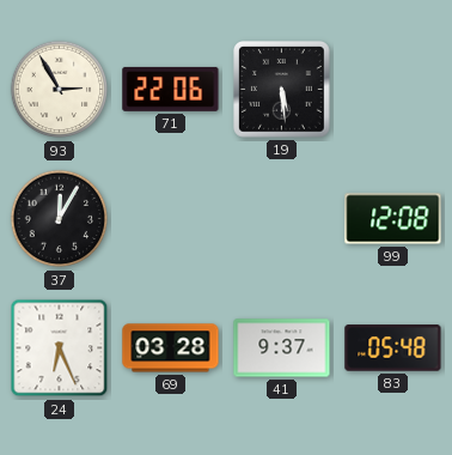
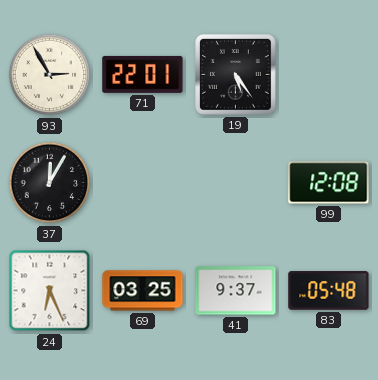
71: 22:06 -> 22:01
19: 5:29 -> 5:24
69: 03:28 -> 03:25
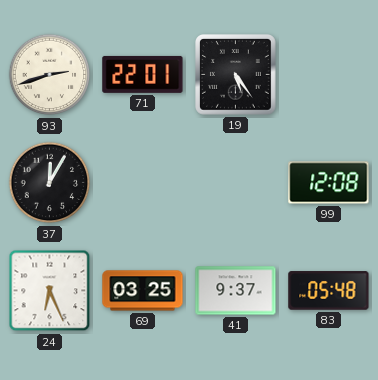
93: 2:55 -> 2:42
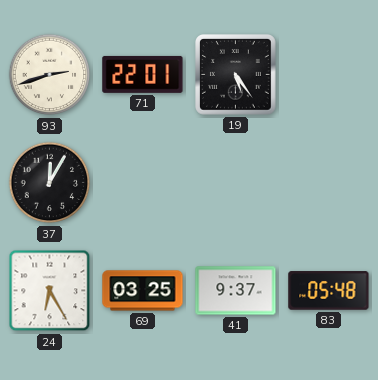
99: 12:08 -> none
24: 6:26 -> 6:25
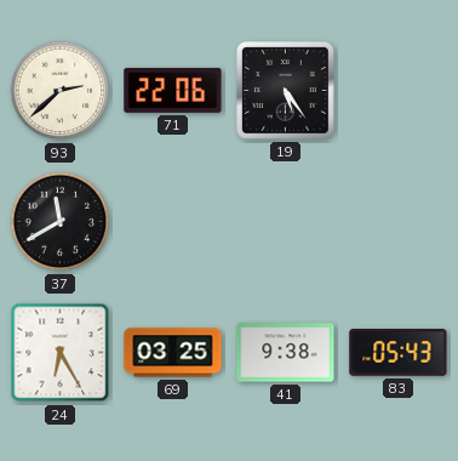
93: 2:42 -> 2:38
71: 22:01 -> 22:06
37: 12:05 -> 11:40
41: 9:37 -> 9:38
83: 05:48 -> 05:43
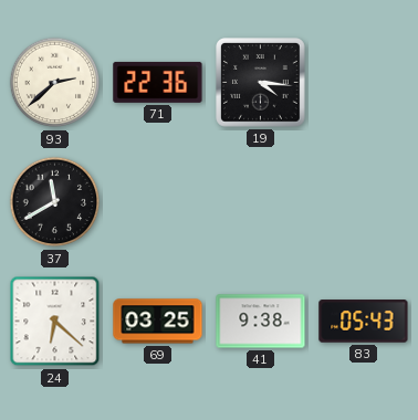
71: 22:06 -> 22:36
19: 5:24 -> 4:16
24: 6:25 -> 6:22
